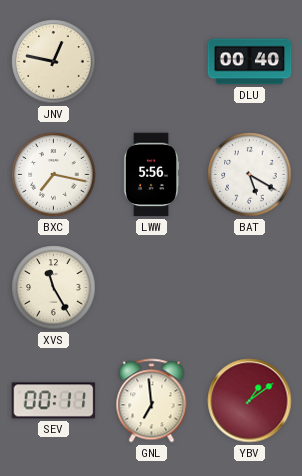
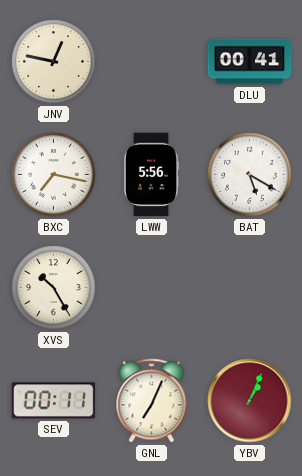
DLU: 00:40 -> 00:41
XVS: 11:25 -> 10:25
GNL: 6:59 -> 7:04
YBV: 1:09 -> 1:04
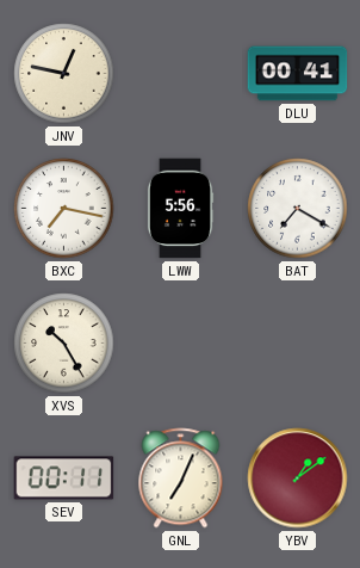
BAT: 5:20 -> 7:20
YBV: 1:04 -> 1:09
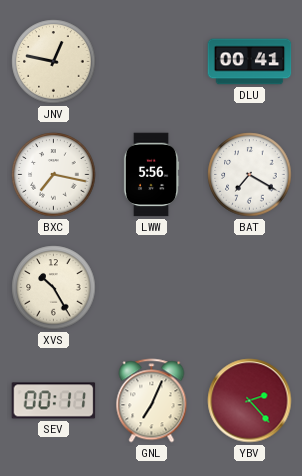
YBV: 1:09 -> 2:23
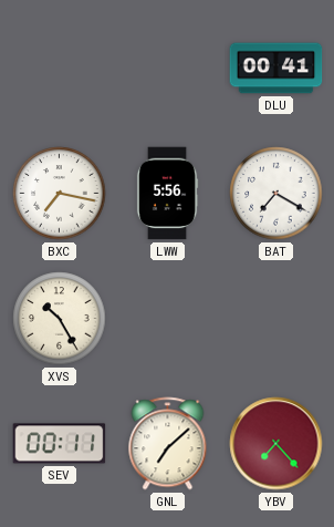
JNV: 12:47 -> none
GNL: 7:04 -> 7:08
YBV: 2:23 -> 7:23
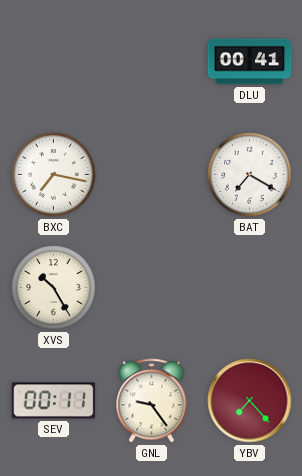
LWW: 5:56 -> none
GNL: 7:08 -> 9:24
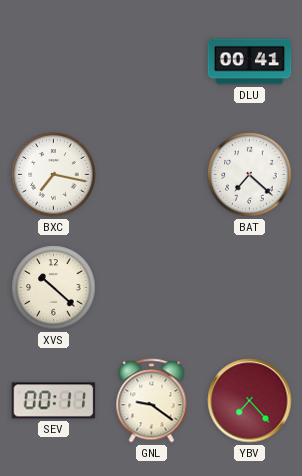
BAT: 7:20 -> 7:22
XVS: 10:25 -> 10:22
GNL: 9:24 -> 9:21
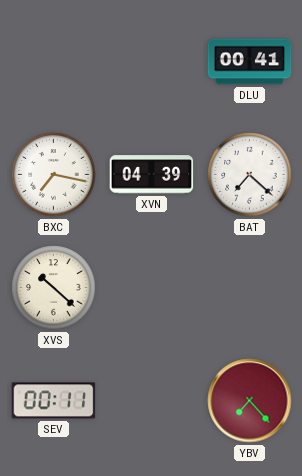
XVN: none -> 04:39
GNL: 9:21 -> none
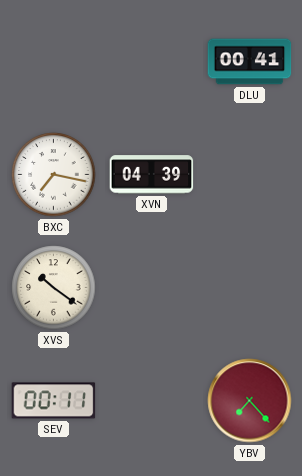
BAT: 7:22 -> none
XVS: 10:22 -> 10:21
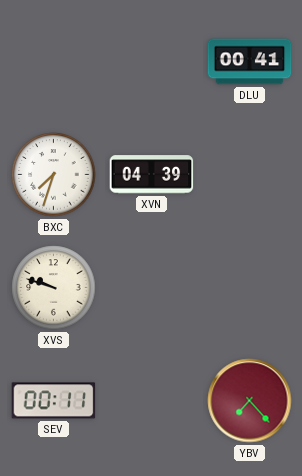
BXC: 7:17 -> 7:33
XVS: 10:21 -> 9:48
